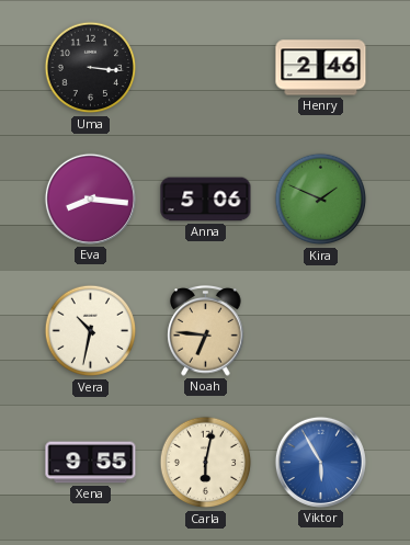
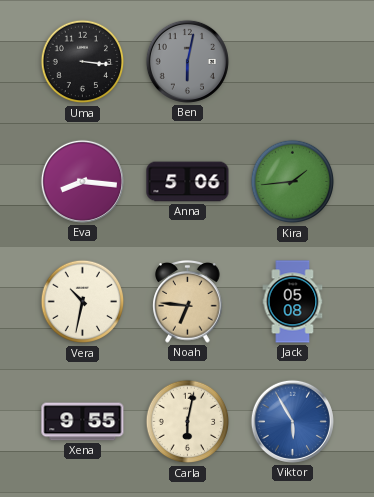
Ben: none -> 6:02
Henry: 2:46 -> none
Kira: 1:49 -> 1:44
Jack: none -> 05:08
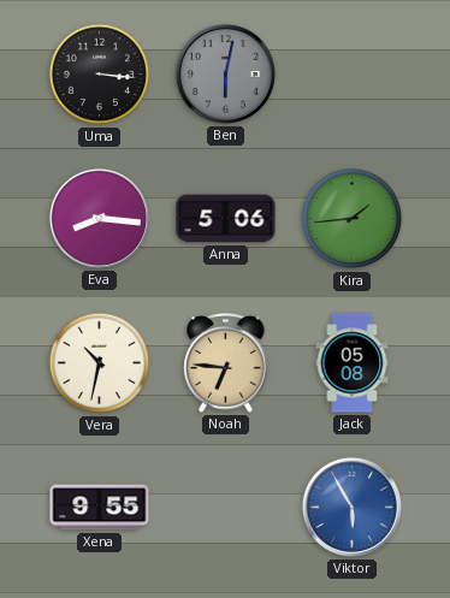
Carla: 6:02 -> none
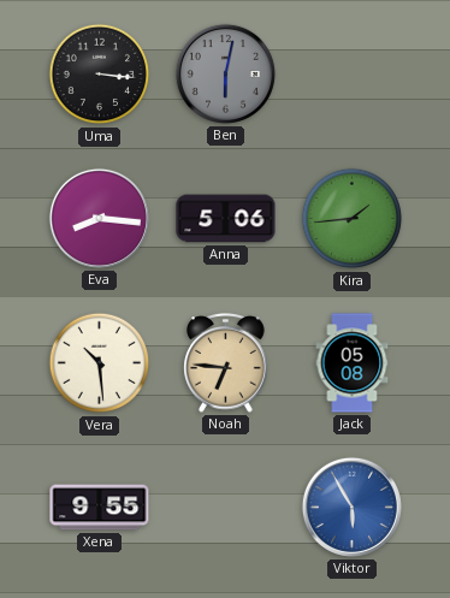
Vera: 10:32 -> 10:29
